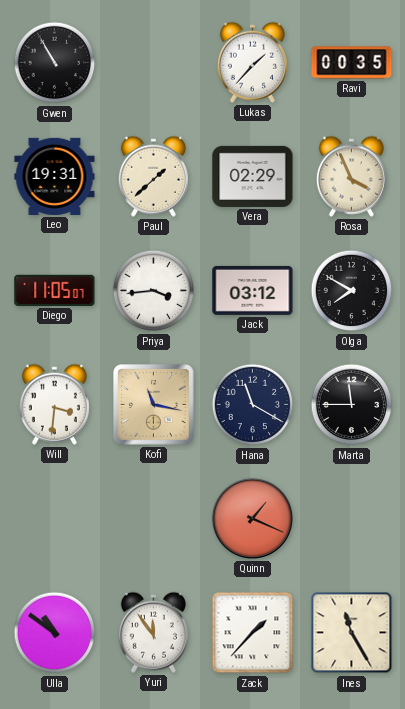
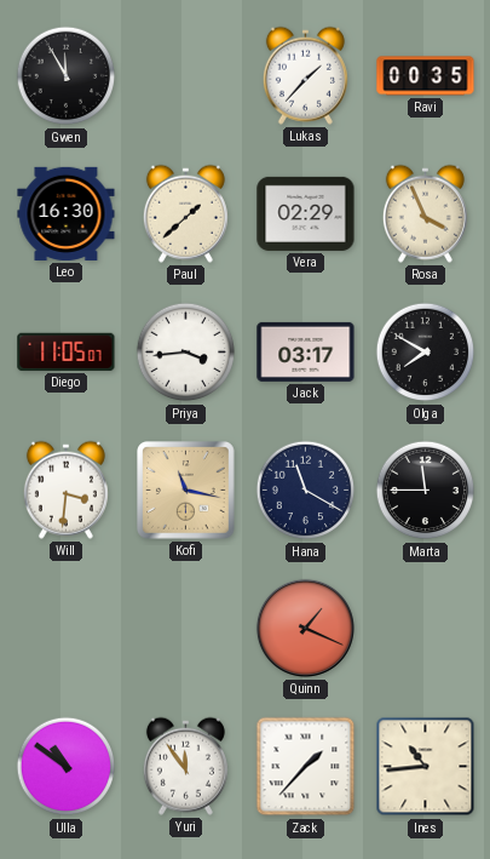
Gwen: 10:55 -> 11:55
Leo: 19:31 -> 16:30
Jack: 03:12 -> 03:17
Ines: 11:25 -> 10:44
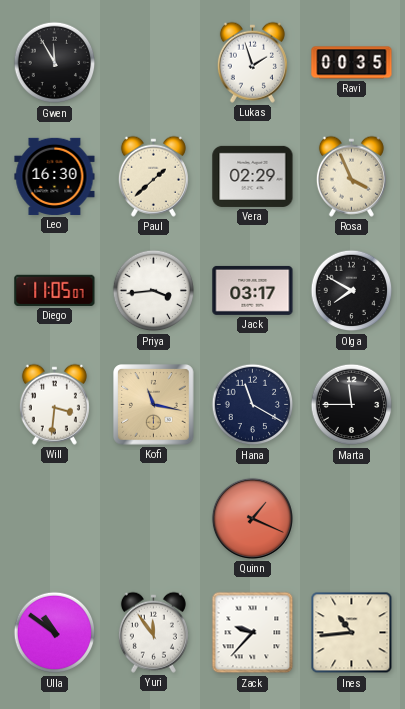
Lukas: 1:37 -> 1:57
Zack: 1:37 -> 9:37
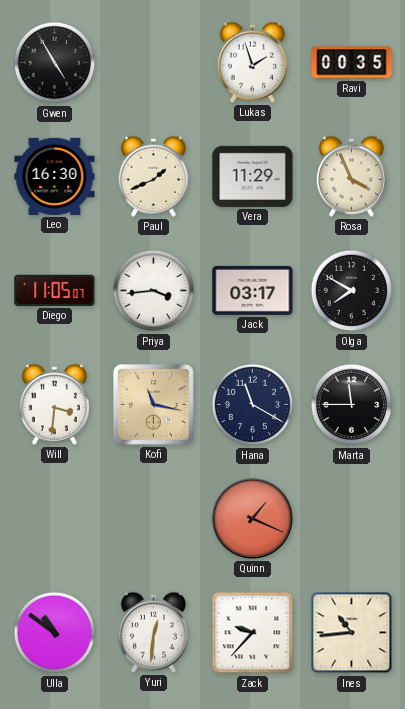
Gwen: 11:55 -> 4:55
Paul: 1:38 -> 1:41
Vera: 02:29 -> 11:29
Yuri: 11:54 -> 12:31
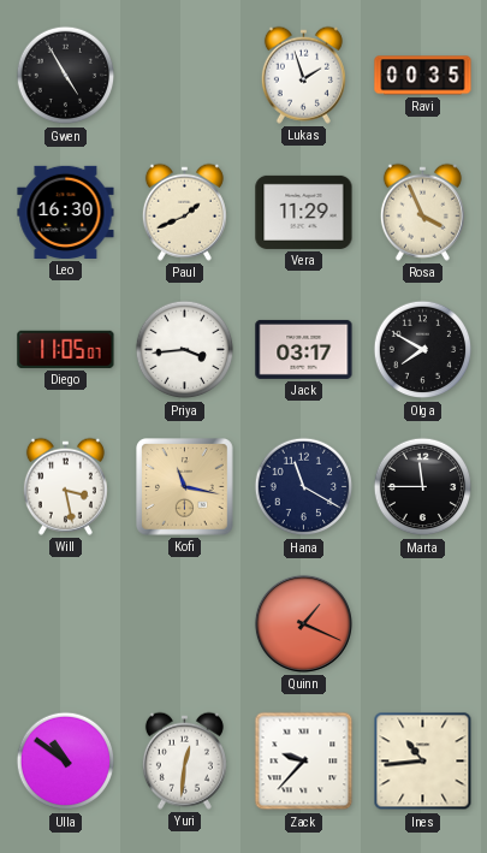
Will: 3:31 -> 3:28
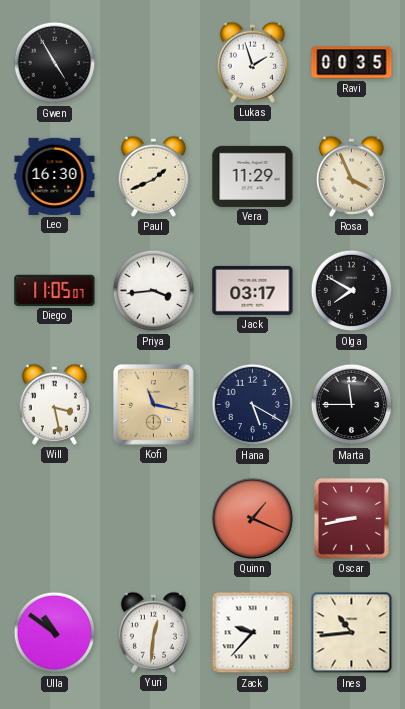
Hana: 11:20 -> 5:20
Oscar: none -> 8:43
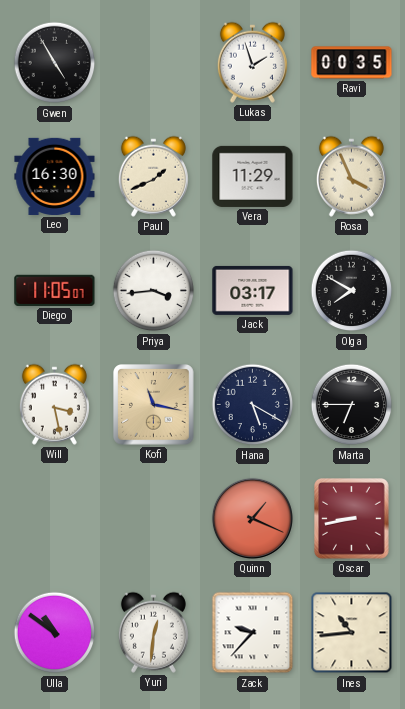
Marta: 11:45 -> 6:45
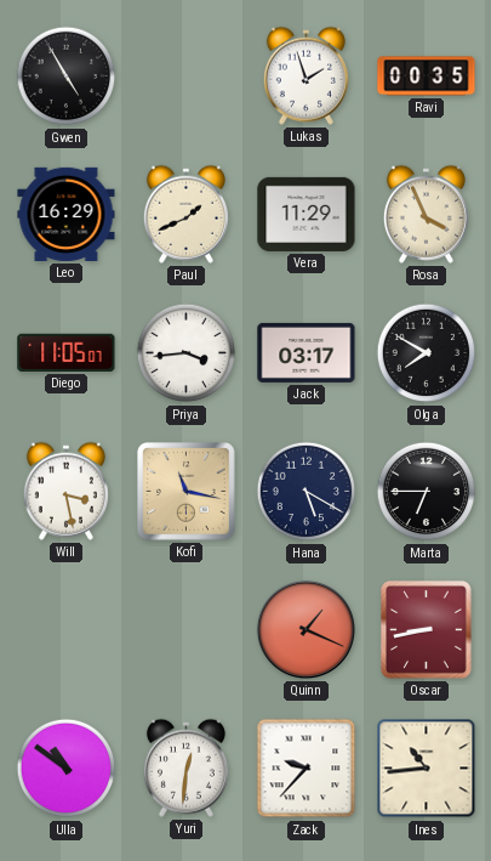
Leo: 16:30 -> 16:29
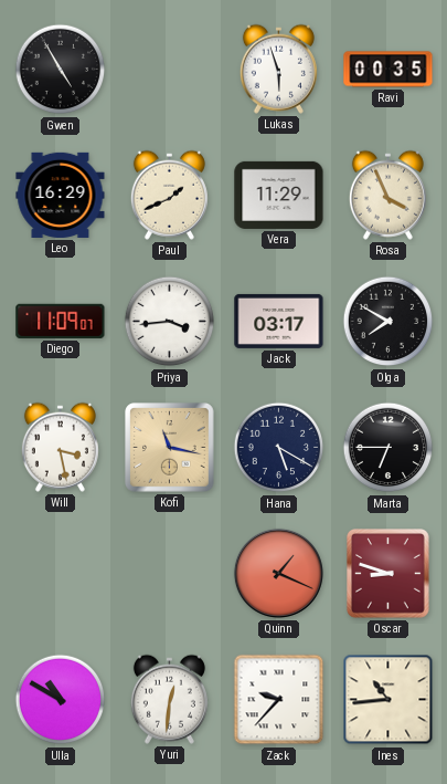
Lukas: 1:57 -> 5:57
Diego: 11:05 -> 11:09
Oscar: 8:43 -> 8:48
Ulla: 10:51 -> 10:50
